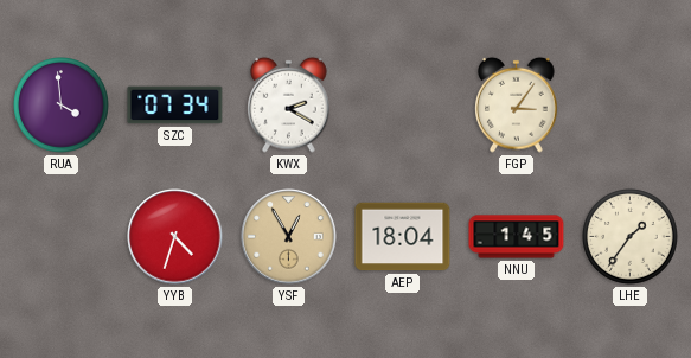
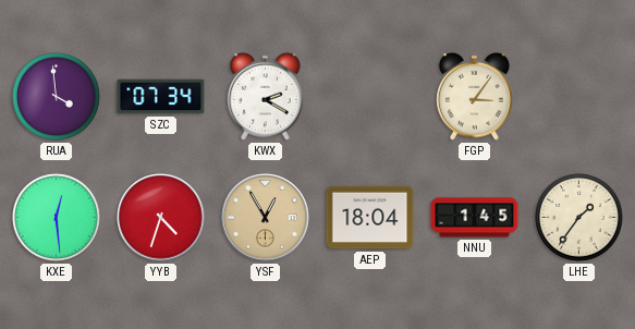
KXE: none -> 12:29
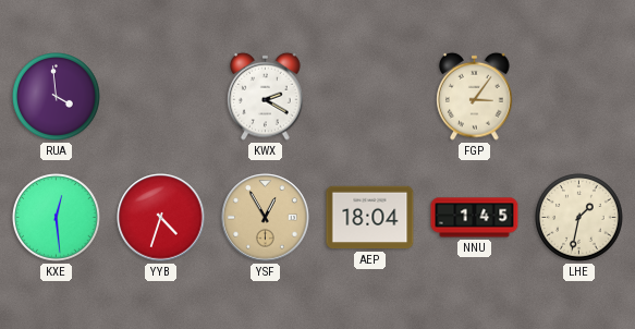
SZC: 07:34 -> none
LHE: 1:36 -> 1:32
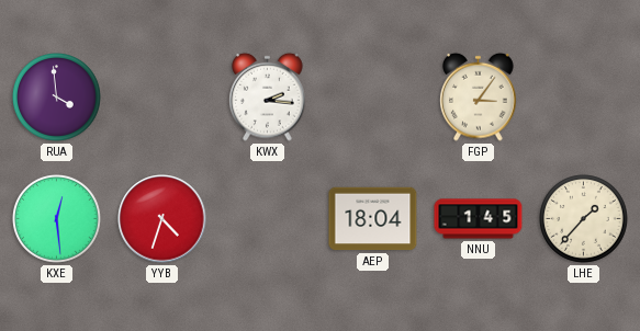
KWX: 2:20 -> 2:16
YSF: 12:55 -> none
LHE: 1:32 -> 1:37
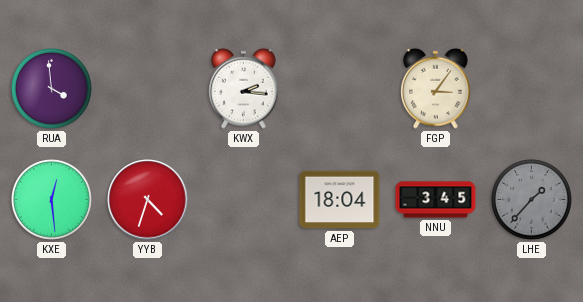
NNU: 1:45 -> 3:45
LHE dial: cream -> grey
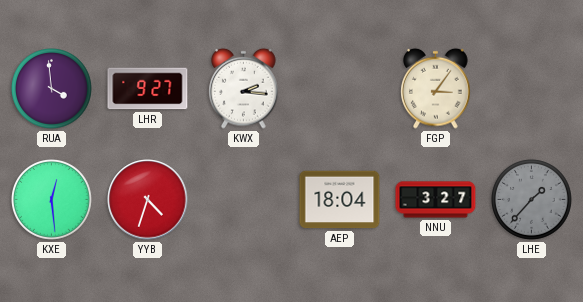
LHR: none -> 9:27
NNU: 3:45 -> 3:27
